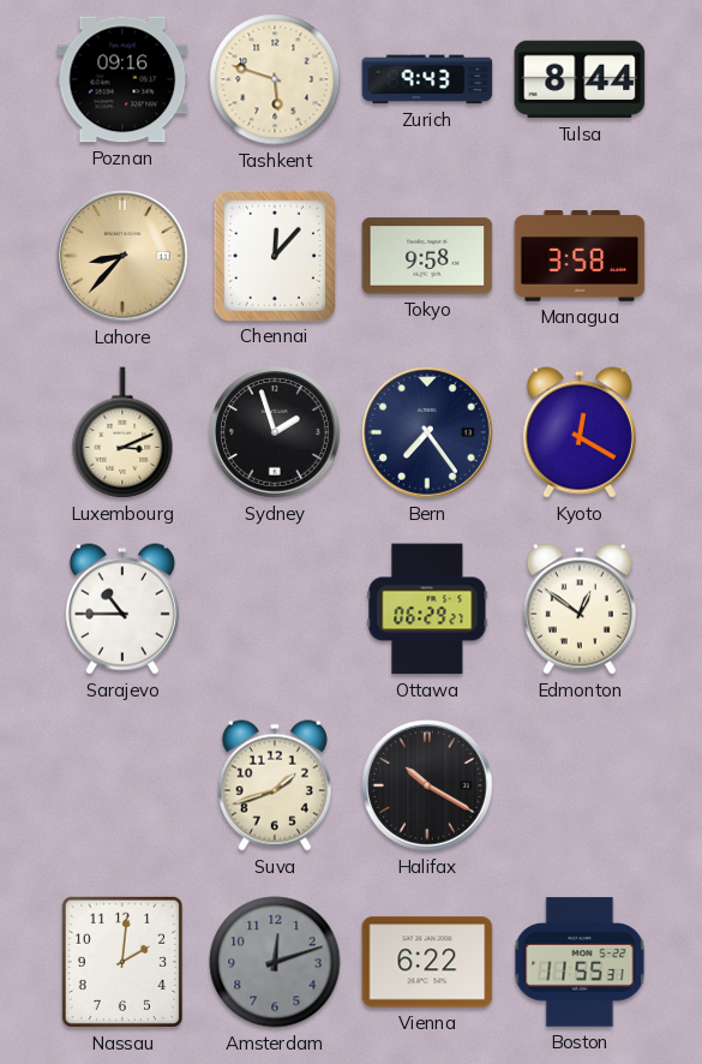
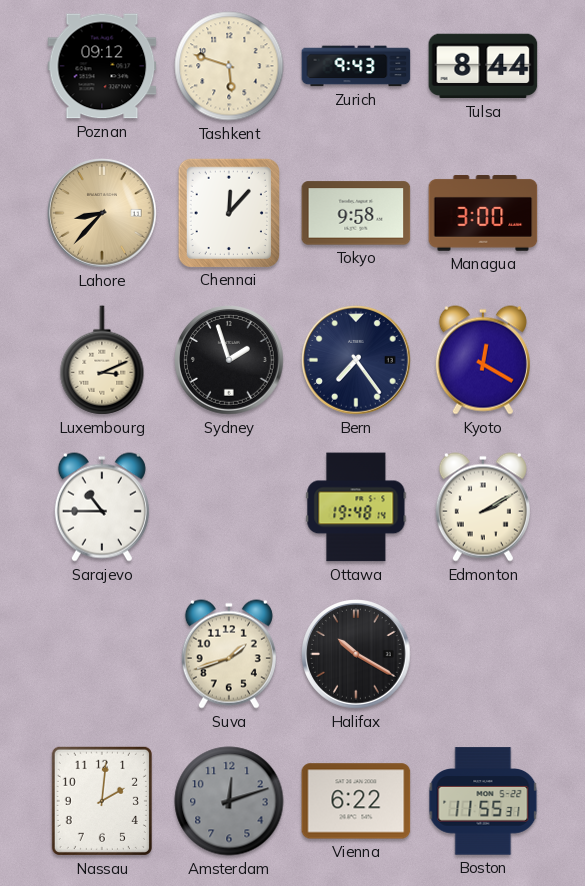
Poznan: 09:16 -> 09:12
Managua: 3:58 -> 3:00
Ottawa: 06:29 -> 19:48
Edmonton: 12:51 -> 2:10
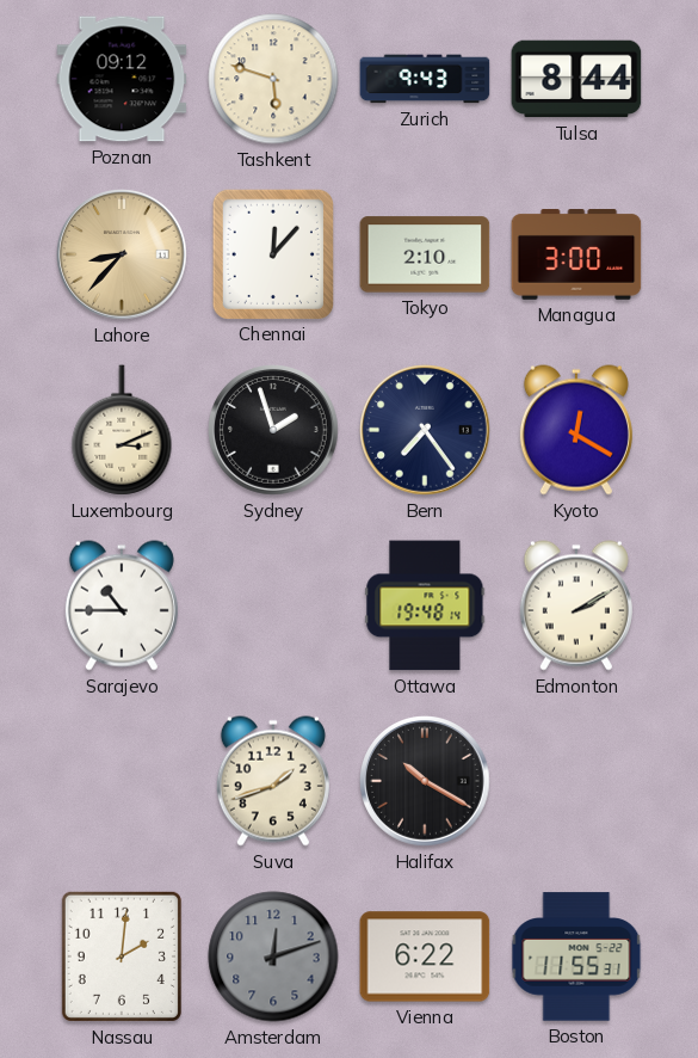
Tokyo: 9:58 -> 2:10
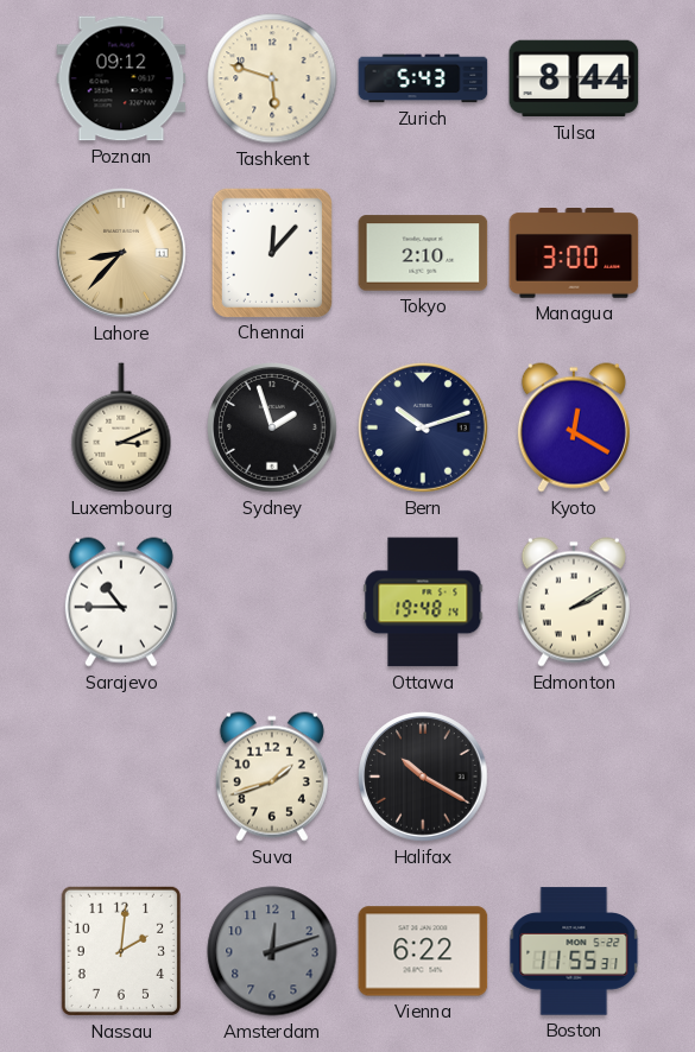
Zurich: 9:43 -> 5:43
Bern: 7:24 -> 10:12
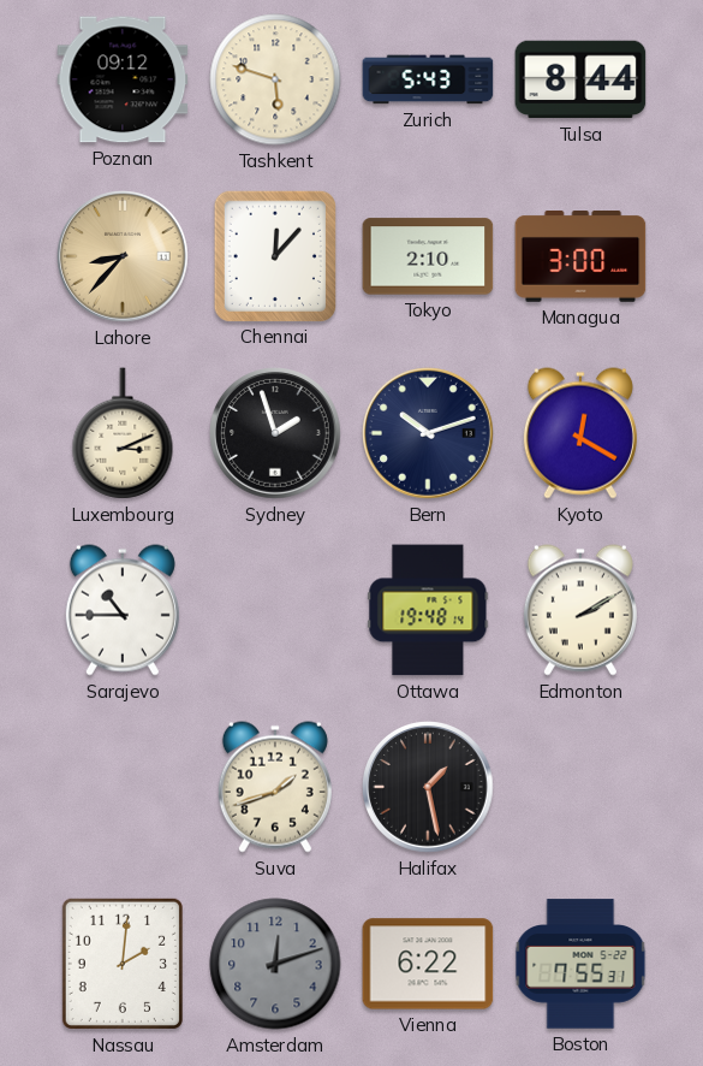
Halifax: 10:20 -> 1:28
Boston: 11:55 -> 7:55
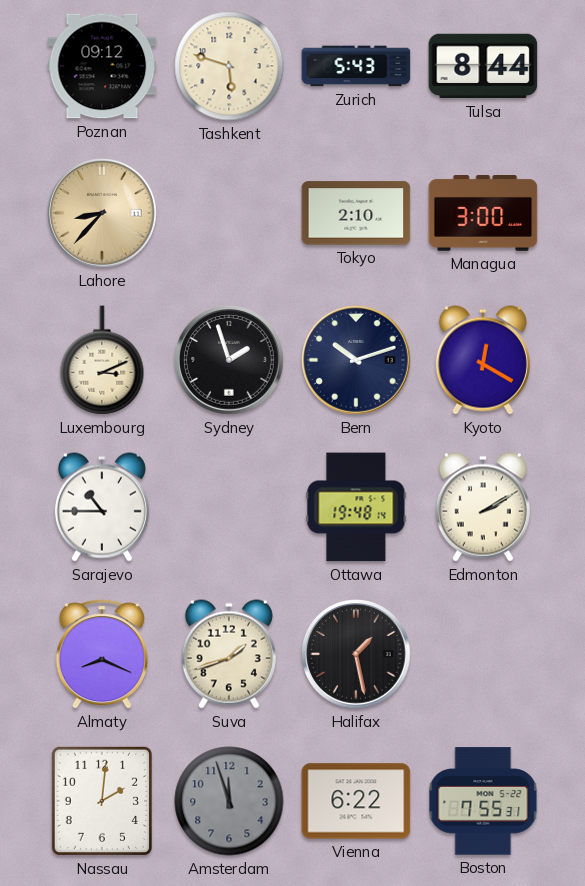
Chennai: 12:07 -> none
Almaty: none -> 8:19
Amsterdam: 12:12 -> 11:57
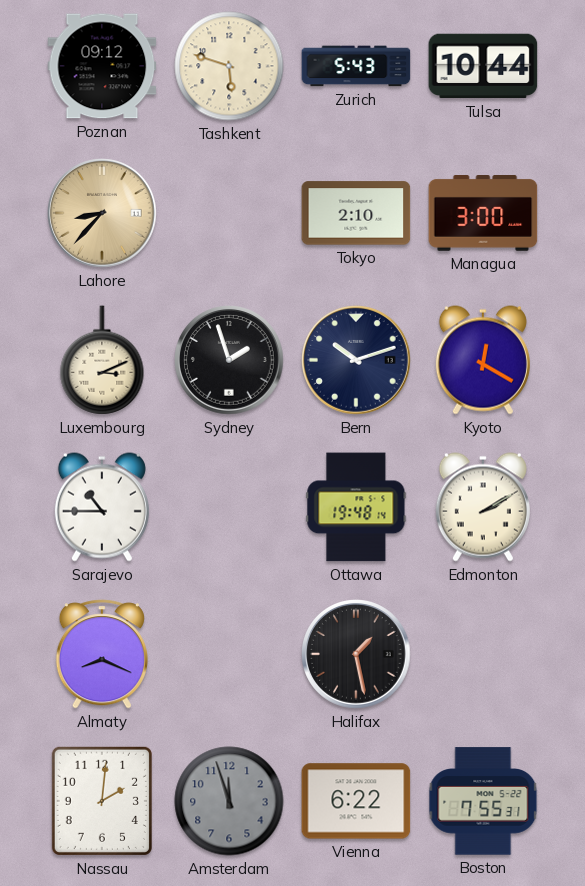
Tulsa: 8:44 -> 10:44
Suva: 1:42 -> none
